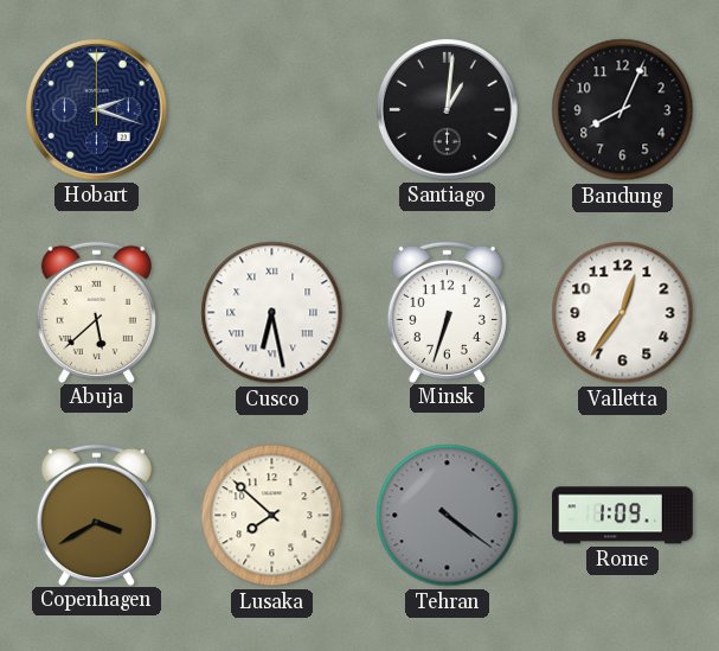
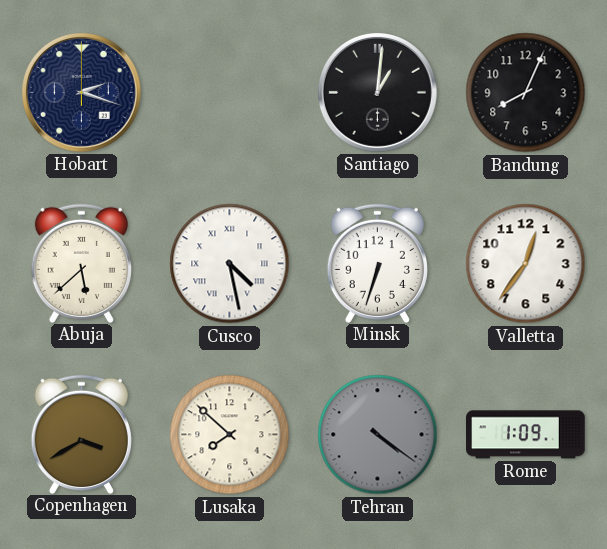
Cusco: 6:28 -> 4:28
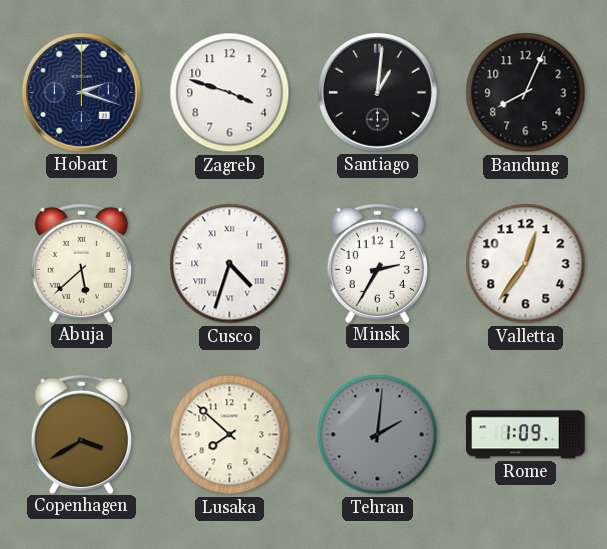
Zagreb: none -> 3:48
Cusco: 4:28 -> 4:33
Minsk: 6:33 -> 2:35
Tehran: 4:21 -> 2:01
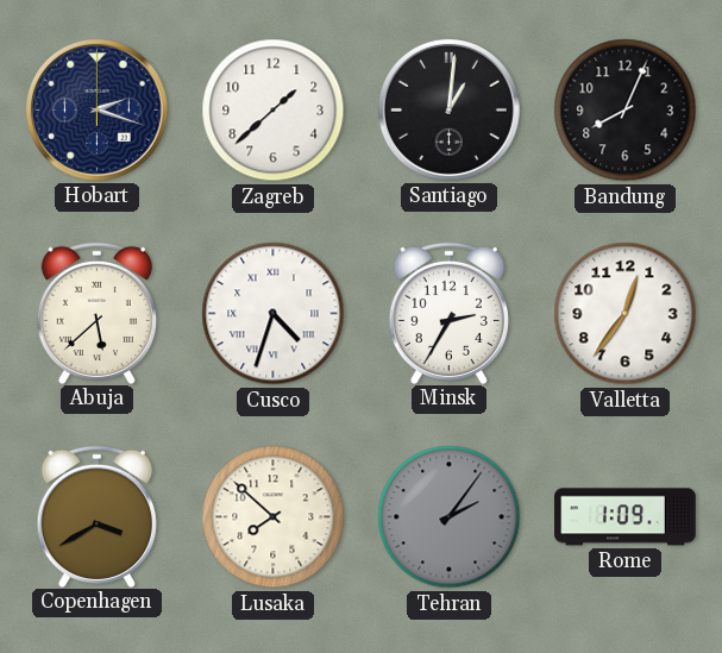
Zagreb: 3:48 -> 1:38
Tehran: 2:01 -> 2:06
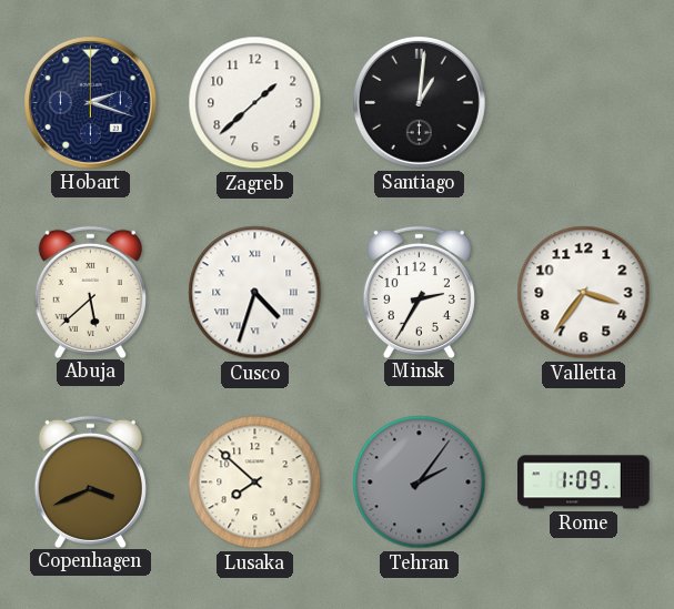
Bandung: 8:04 -> none
Valletta: 12:36 -> 3:36
Copenhagen: 3:40 -> 3:41
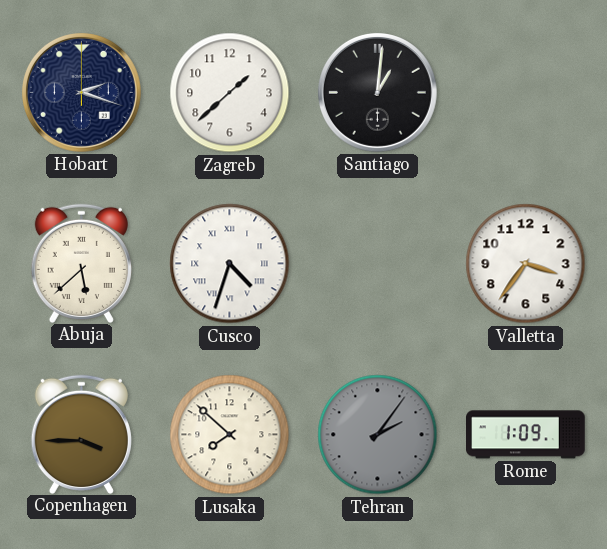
Minsk: 2:35 -> none
Copenhagen: 3:41 -> 3:45
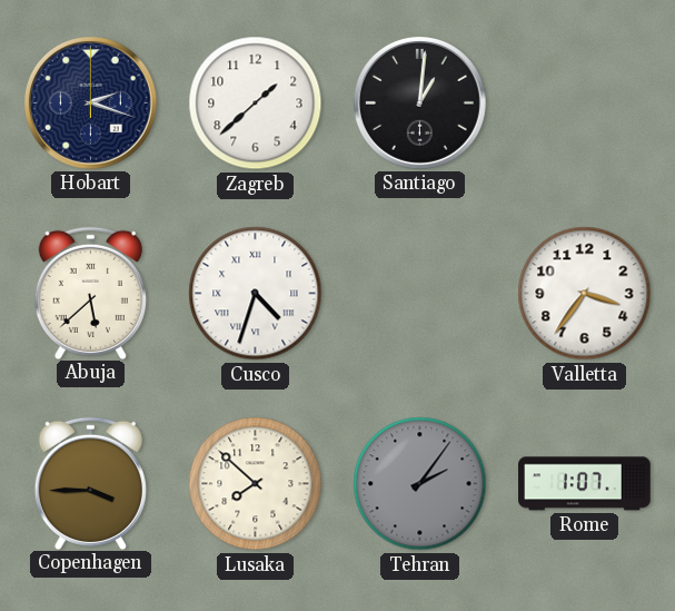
Rome: 1:09 -> 1:07
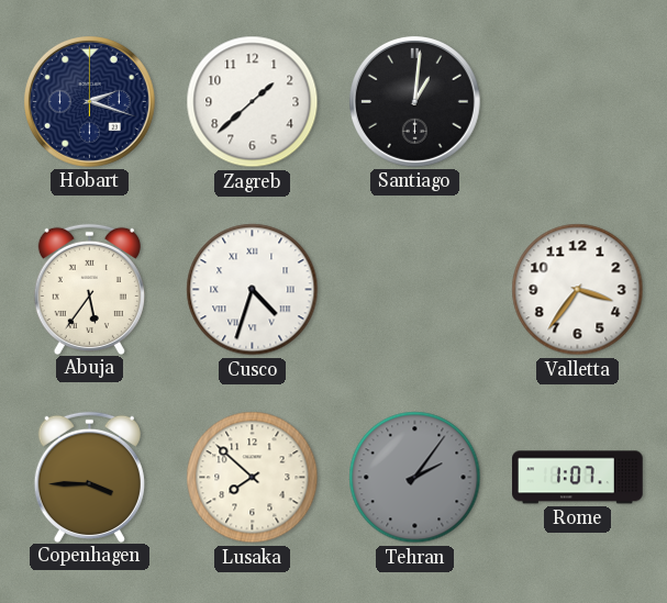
Abuja: 5:38 -> 5:36
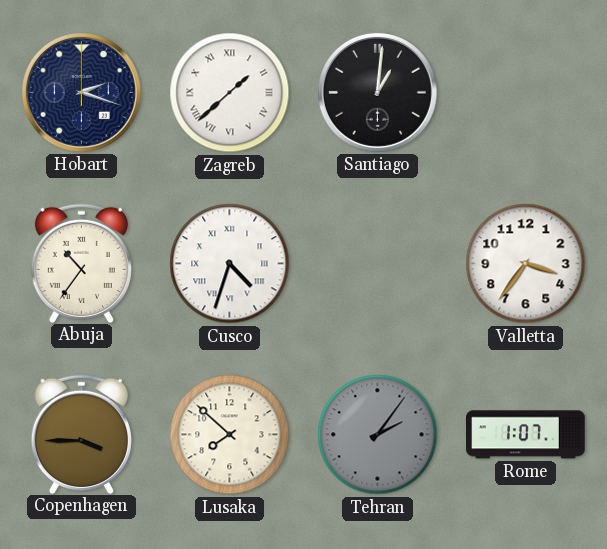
Zagreb numerals: Arabic -> Roman
Abuja: 5:36 -> 10:36
